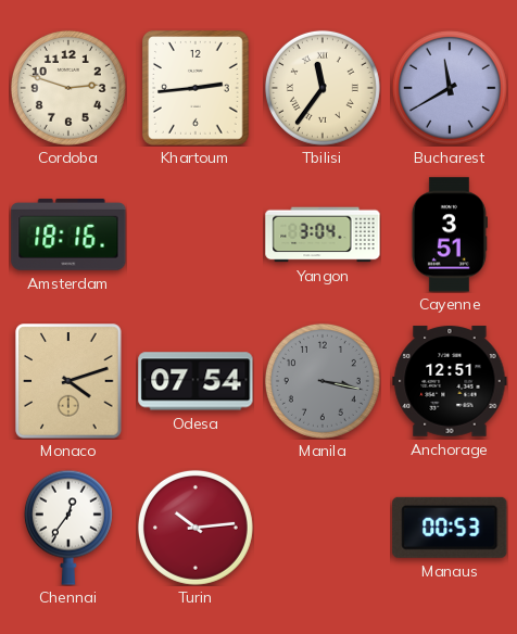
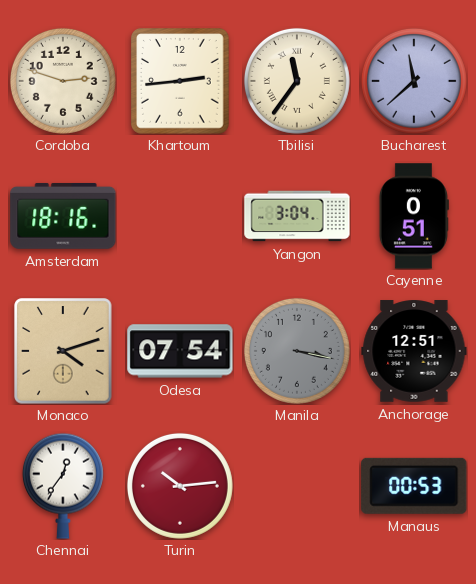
Bucharest: 11:40 -> 11:38
Cayenne: 3:51 -> 0:51
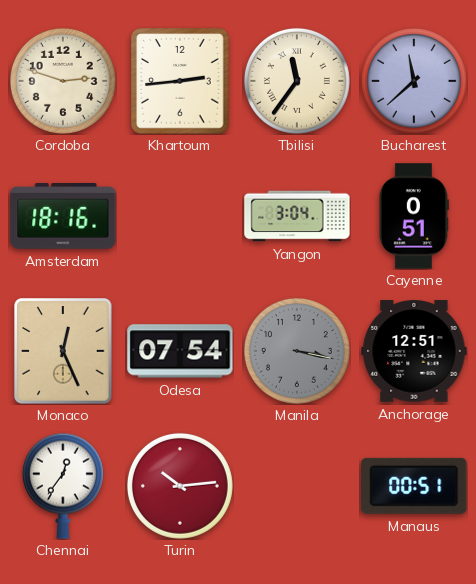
Monaco: 4:12 -> 12:26
Manaus: 00:53 -> 00:51
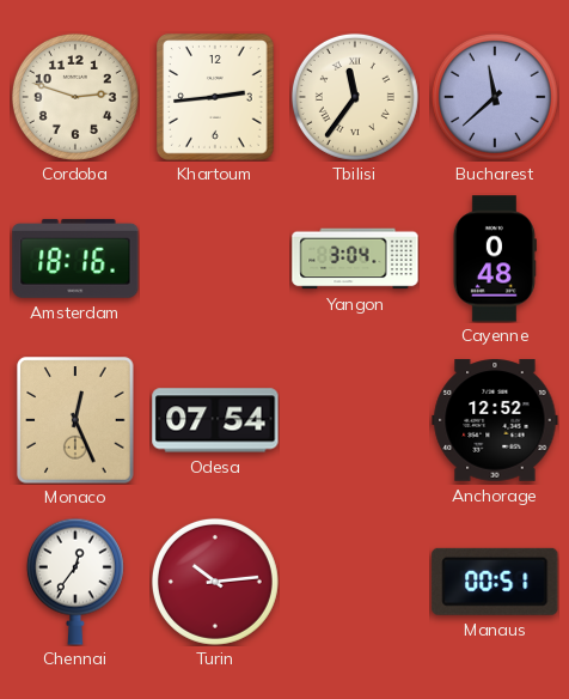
Cayenne: 0:51 -> 0:48
Manila: 3:17 -> none
Anchorage: 12:51 -> 12:52
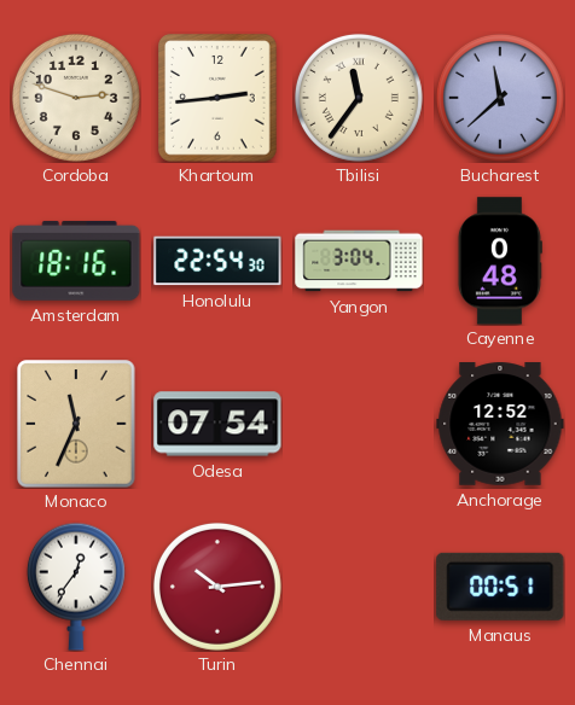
Honolulu: none -> 22:54
Monaco: 12:26 -> 11:34
